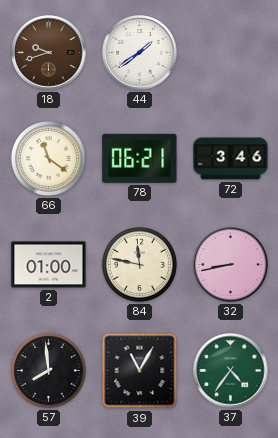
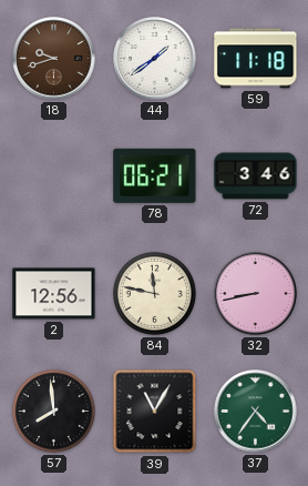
59: none -> 11:18
66: 11:21 -> none
2: 01:00 -> 12:56
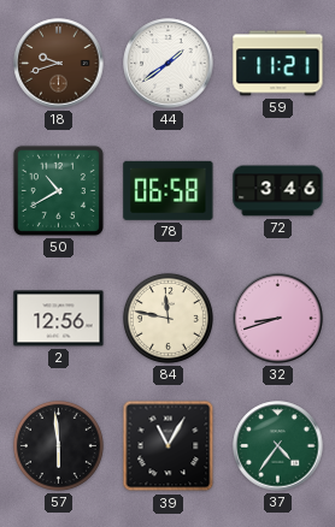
59: 11:18 -> 11:21
50: none -> 10:40
78: 06:21 -> 06:58
32: 8:43 -> 8:42
57: 7:59 -> 5:59
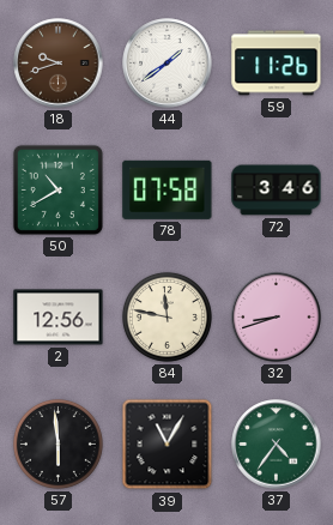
59: 11:21 -> 11:26
78: 06:58 -> 07:58
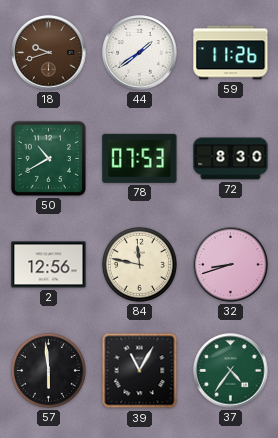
78: 07:58 -> 07:53
72: 3:46 -> 8:30
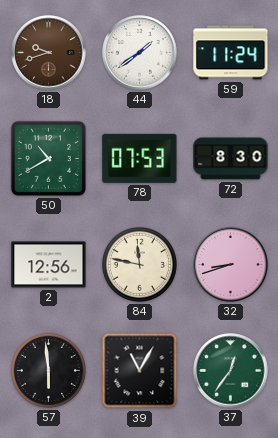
59: 11:26 -> 11:24
37: 4:36 -> 12:36
